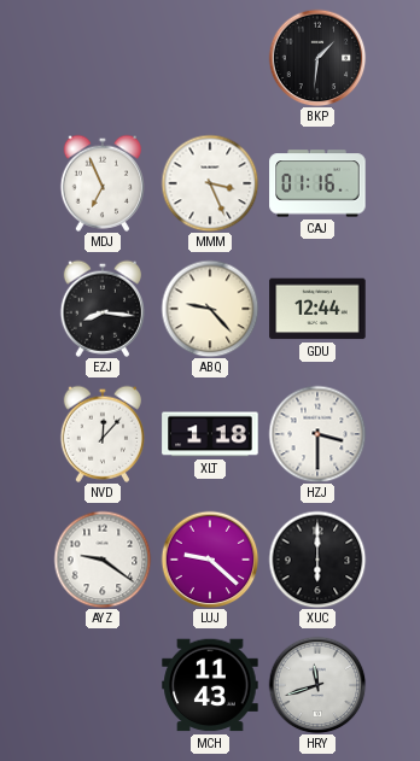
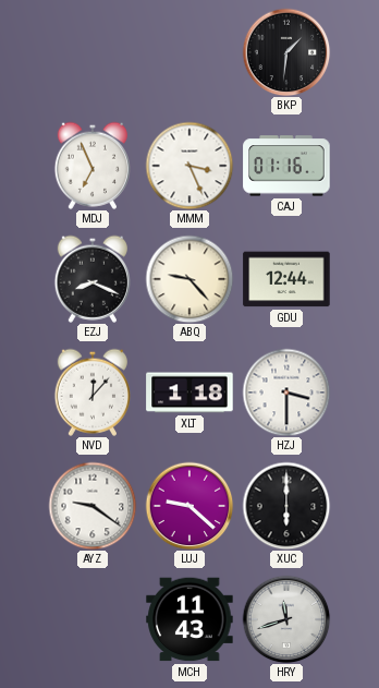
EZJ: 8:16 -> 8:19
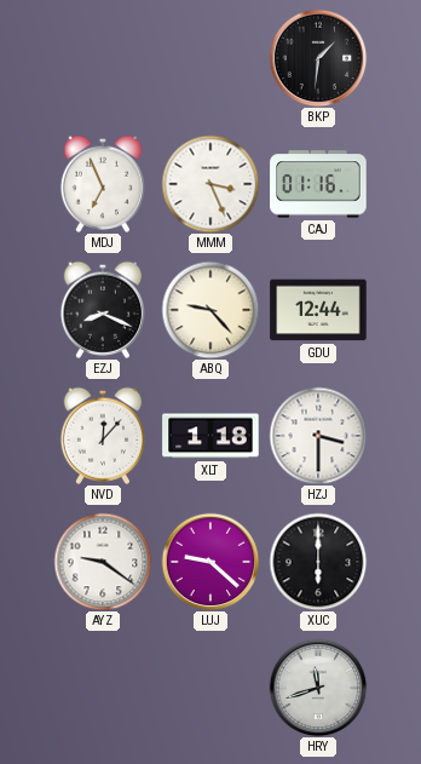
MCH: 11:43 -> none
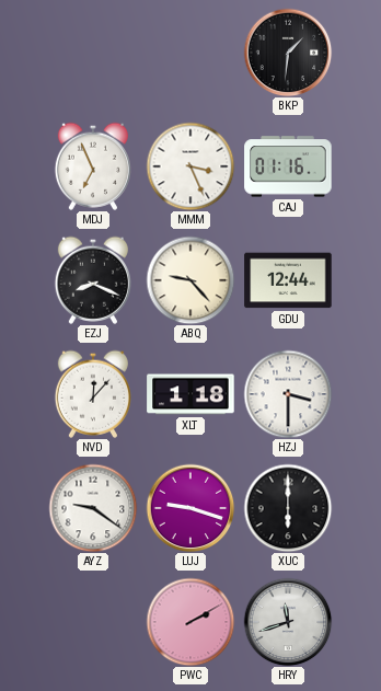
LUJ: 9:22 -> 9:18
PWC: none -> 2:10
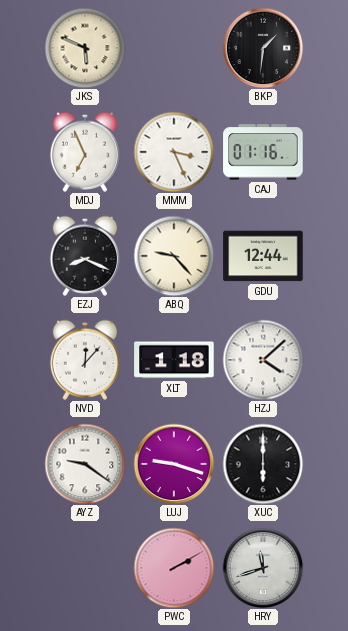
JKS: none -> 5:49
HZJ: 3:30 -> 4:08
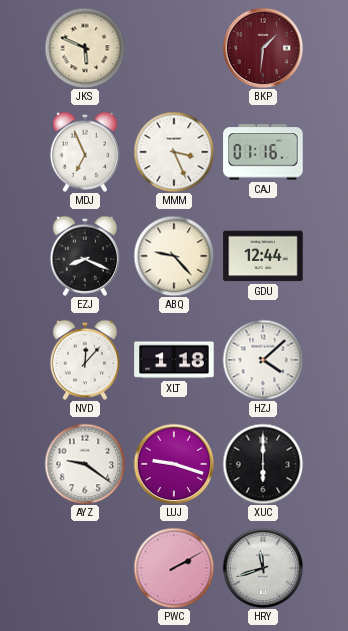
BKP dial: black -> burgundy
